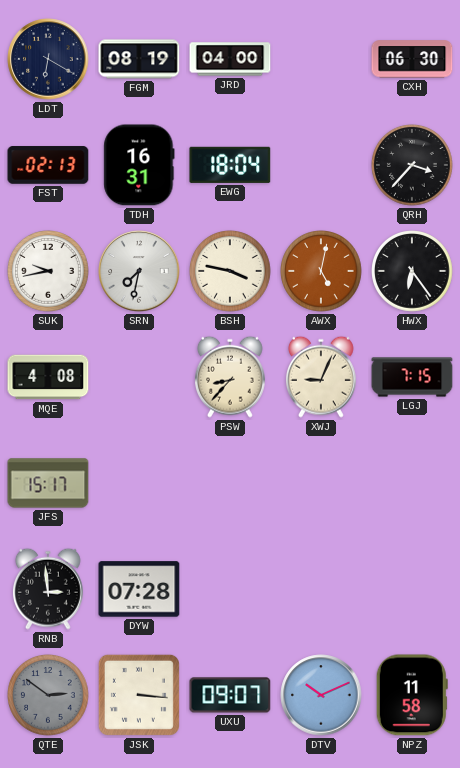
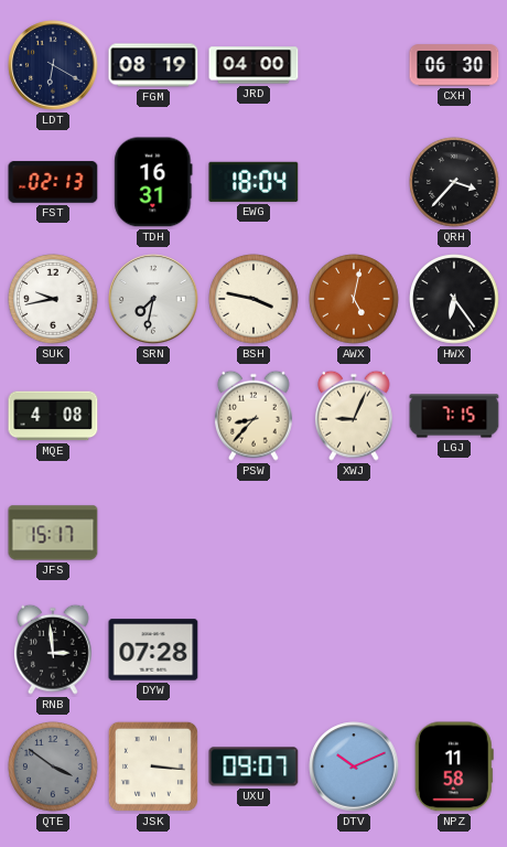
QTE: 2:51 -> 3:51
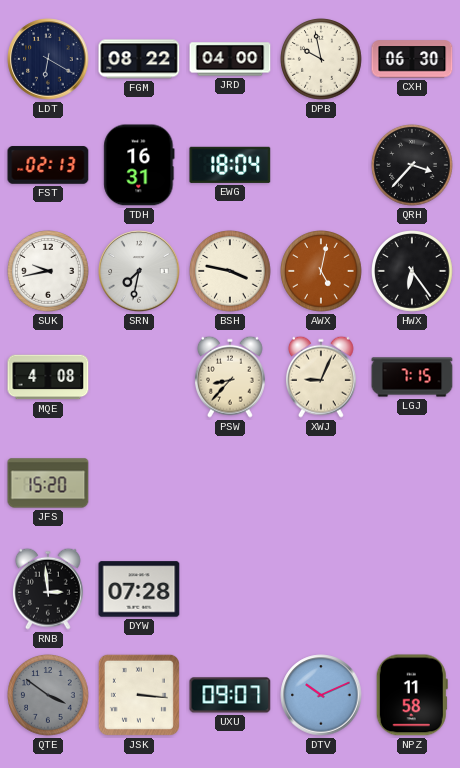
FGM: 08:19 -> 08:22
DPB: none -> 9:58
JFS: 15:17 -> 15:20
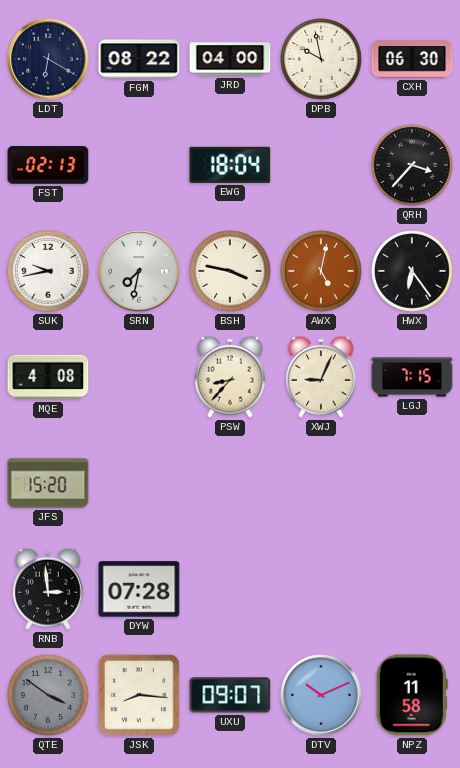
TDH: 16:31 -> none
JSK: 3:16 -> 8:16
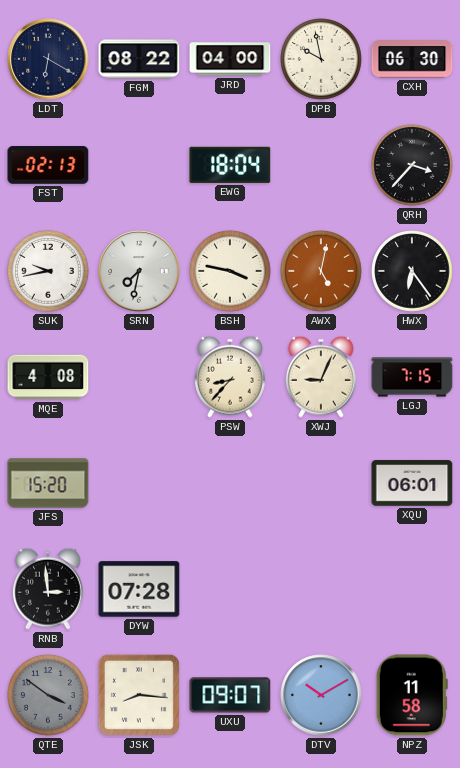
XQU: none -> 06:01
DTV: 10:11 -> 10:10
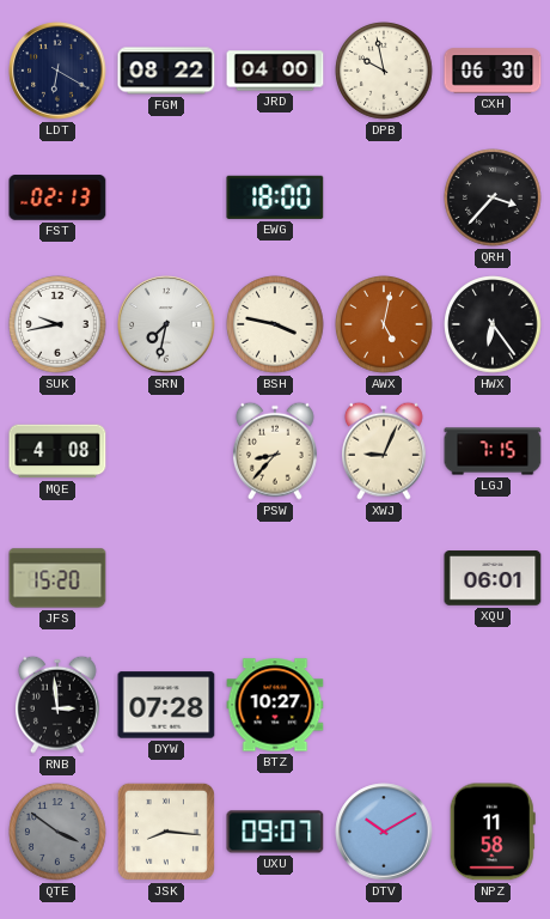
EWG: 18:04 -> 18:00
BTZ: none -> 10:27
